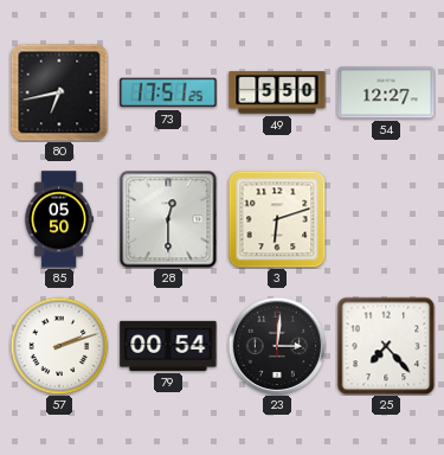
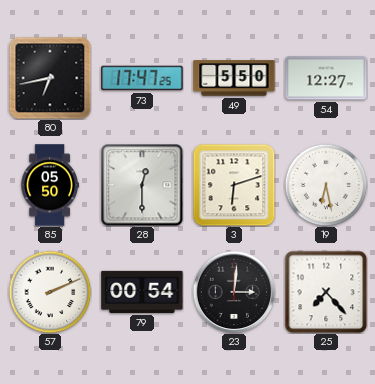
73: 17:51 -> 17:47
19: none -> 6:28
57: 2:12 -> 2:11
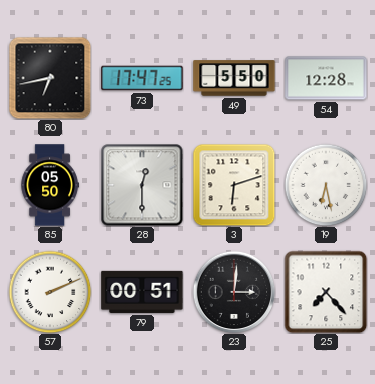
54: 12:27 -> 12:28
79: 00:54 -> 00:51
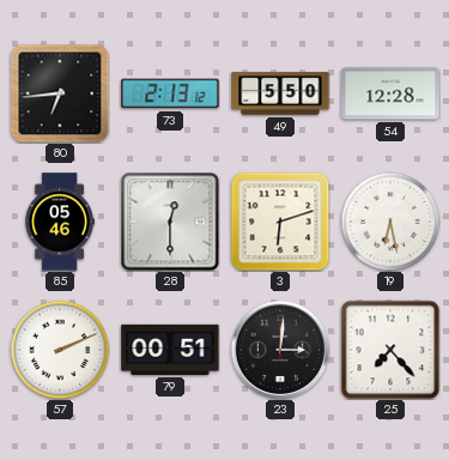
80: 6:43 -> 6:44
73: 17:47 -> 2:13
85: 05:50 -> 05:46
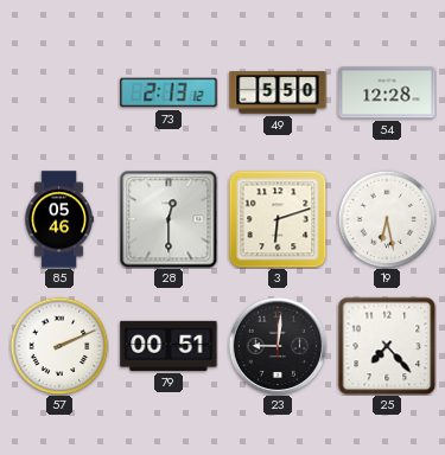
80: 6:44 -> none
23: 3:01 -> 9:01
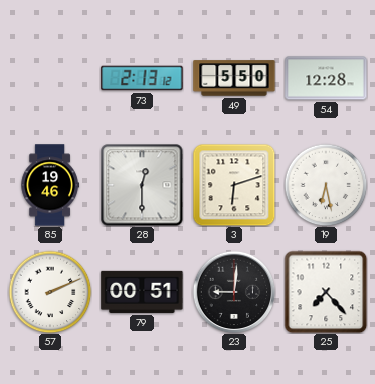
85: 05:46 -> 19:46
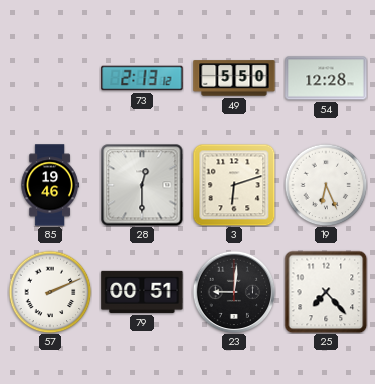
19: 6:28 -> 6:26
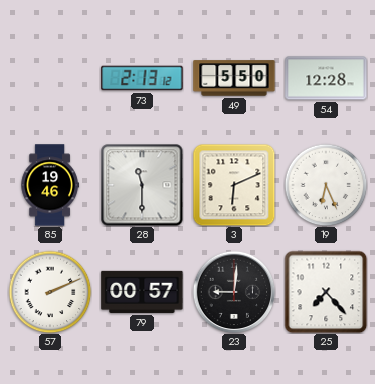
28: 12:30 -> 11:30
3: 6:12 -> 6:11
79: 00:51 -> 00:57
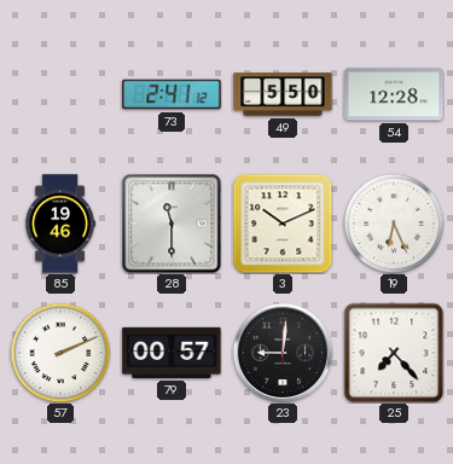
73: 2:13 -> 2:41
3: 6:11 -> 10:11
